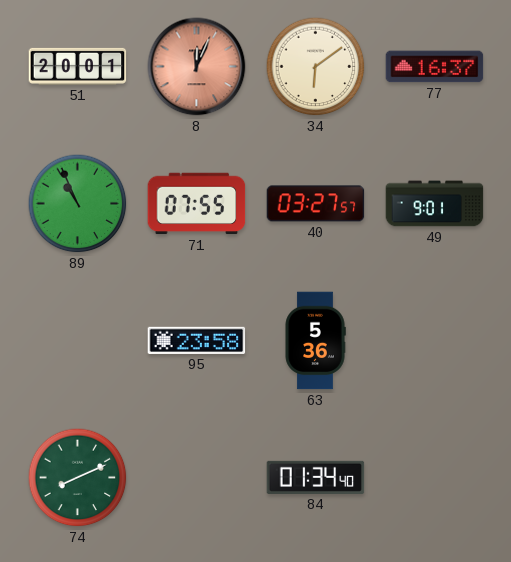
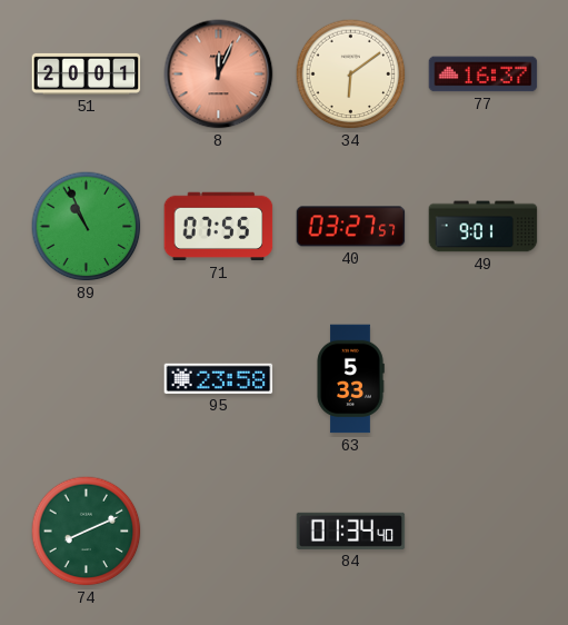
63: 5:36 -> 5:33
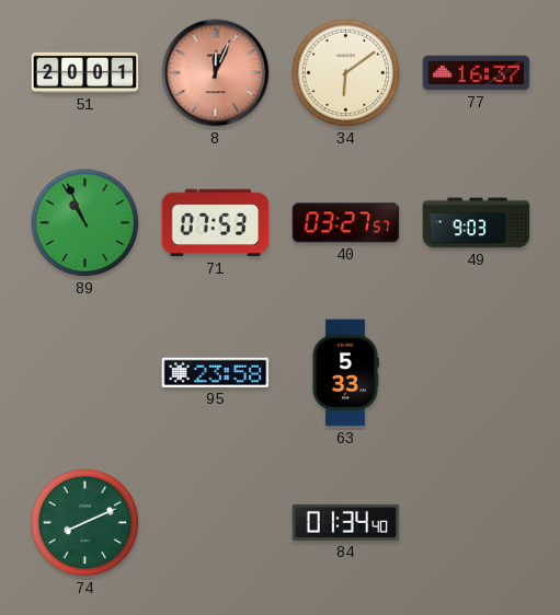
71: 07:55 -> 07:53
49: 9:01 -> 9:03
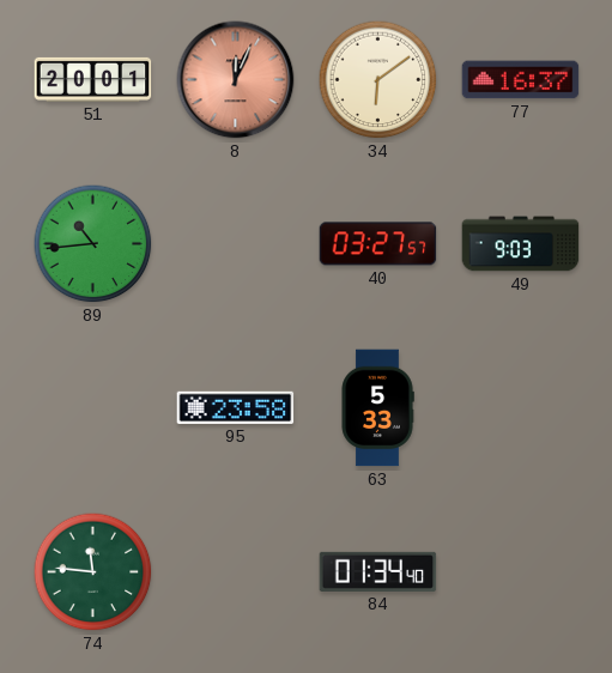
89: 10:56 -> 10:44
71: 07:53 -> none
74: 8:11 -> 11:46
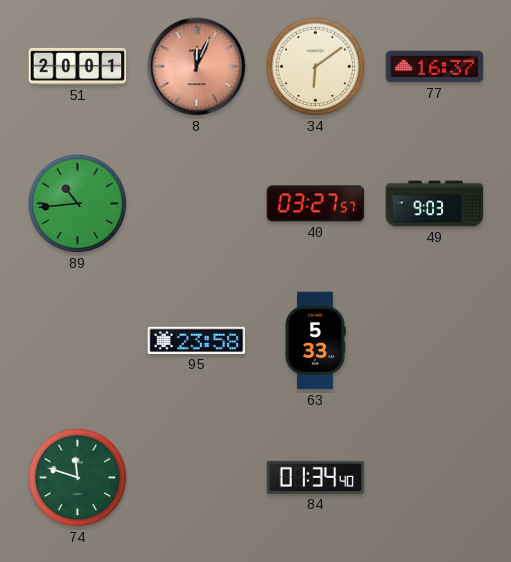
74: 11:46 -> 11:48
